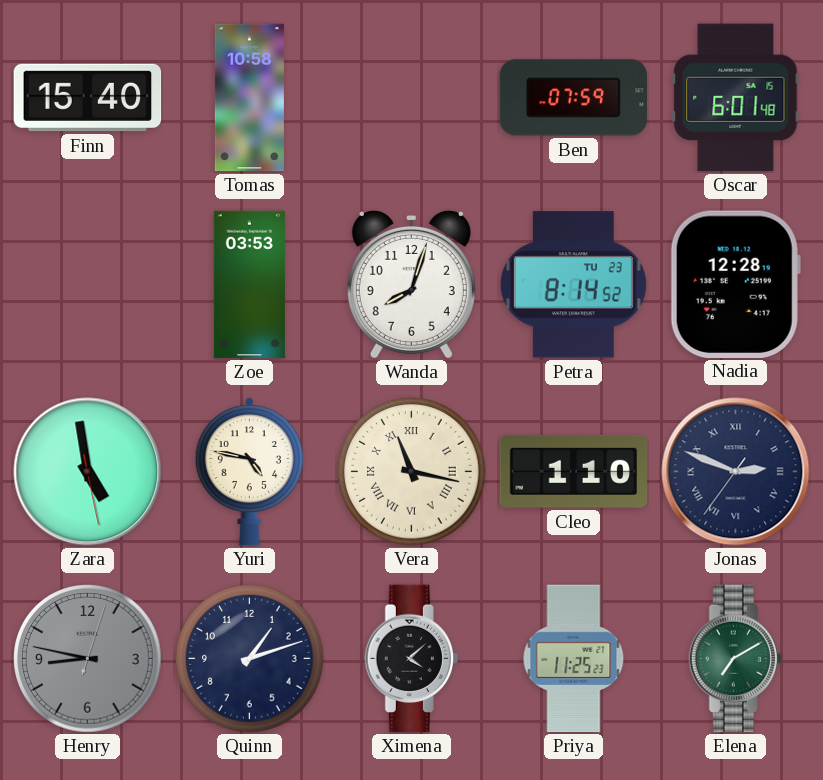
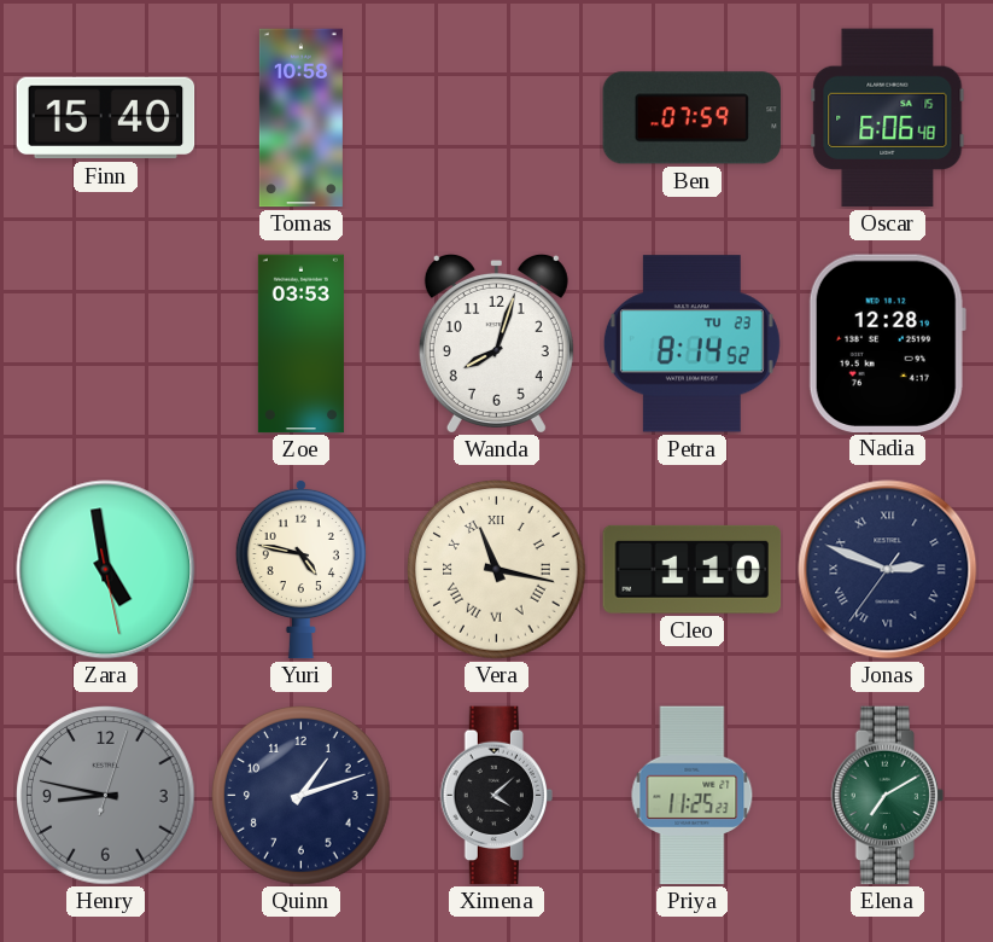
Oscar: 6:01 -> 6:06
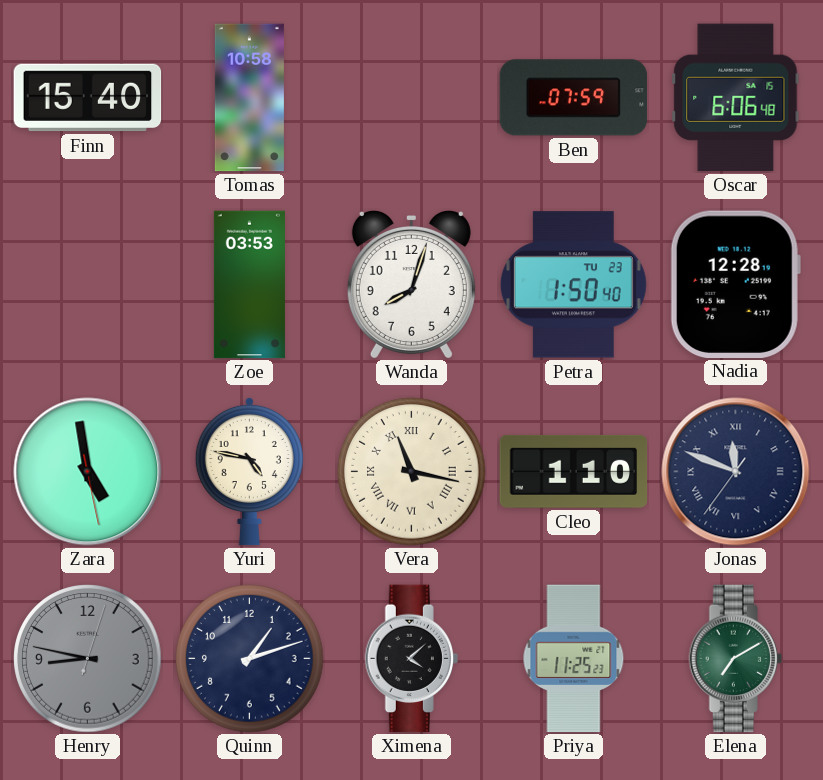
Petra: 8:14 -> 1:50
Jonas: 2:48 -> 11:48
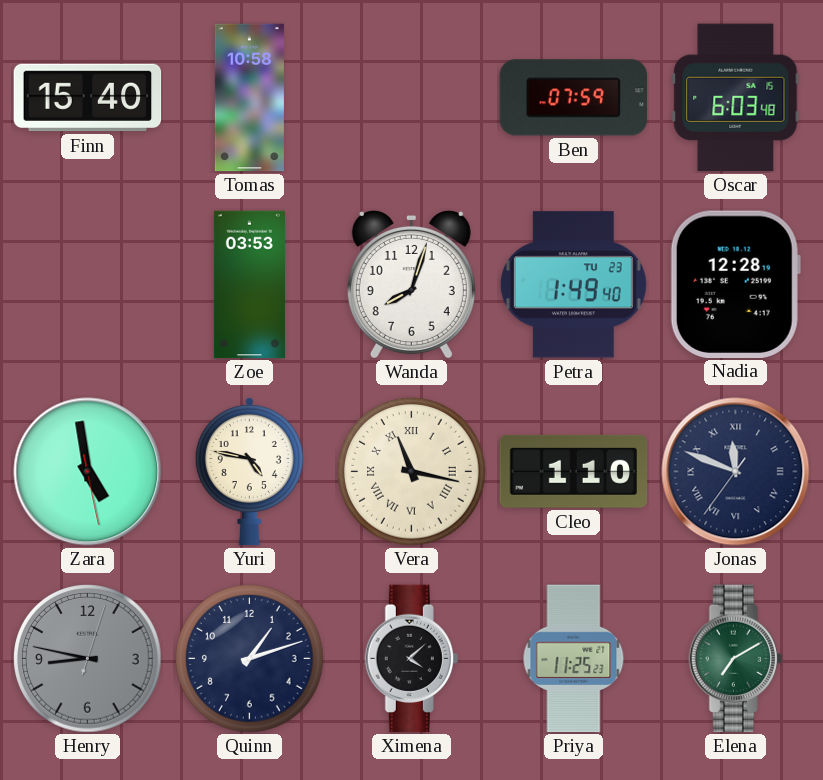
Oscar: 6:06 -> 6:03
Petra: 1:50 -> 1:49
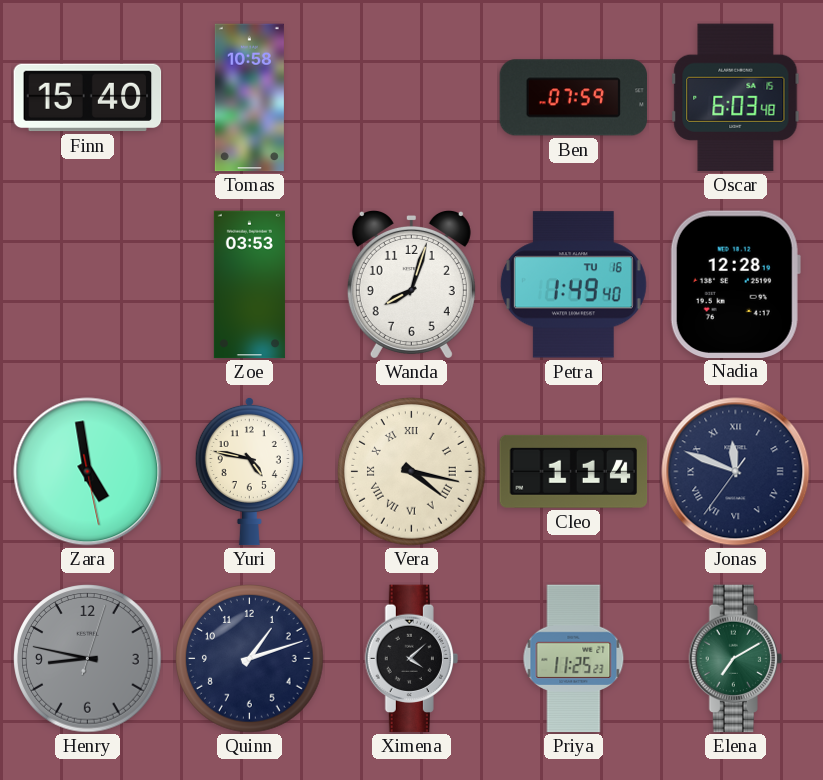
Petra date: TU 23 -> TU 16
Vera: 11:17 -> 4:17
Cleo: 1:10 -> 1:14
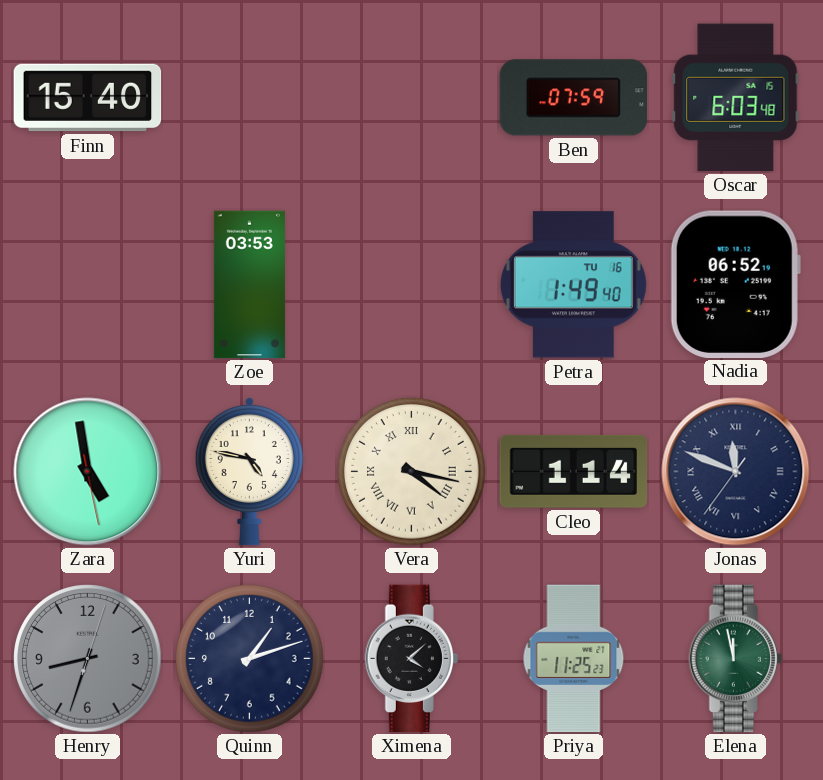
Tomas: 10:58 -> none
Wanda: 8:03 -> none
Nadia: 12:28 -> 06:52
Henry: 8:47 -> 8:33
Elena: 7:10 -> 11:58
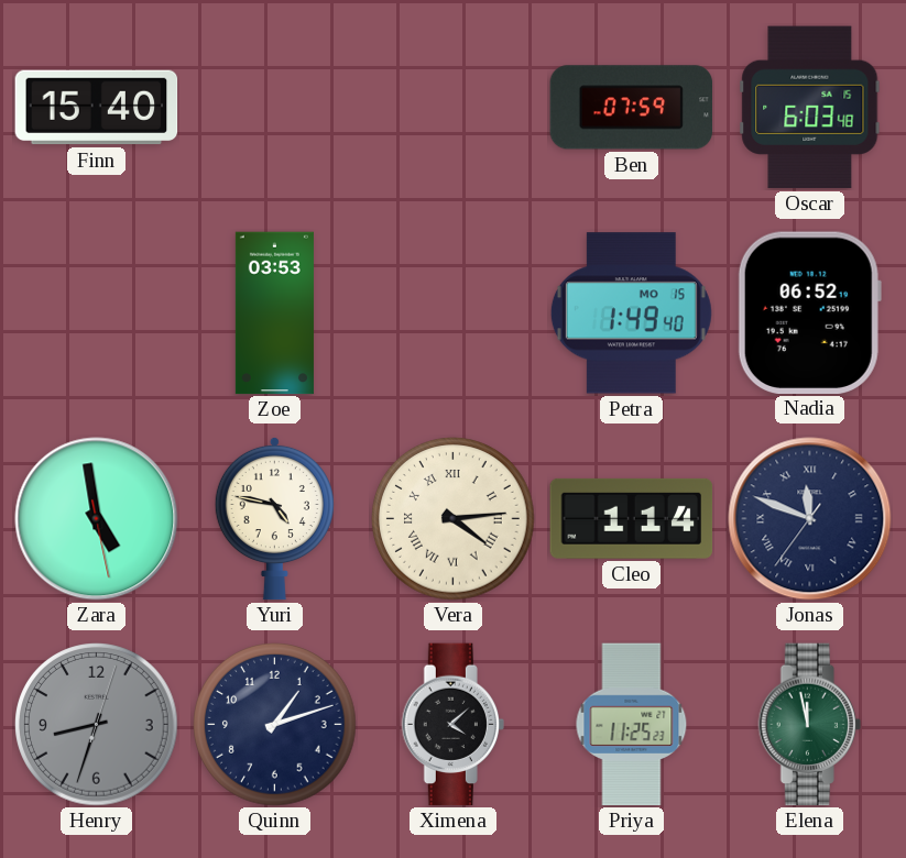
Petra date: TU 16 -> MO 15
Vera: 4:17 -> 4:14
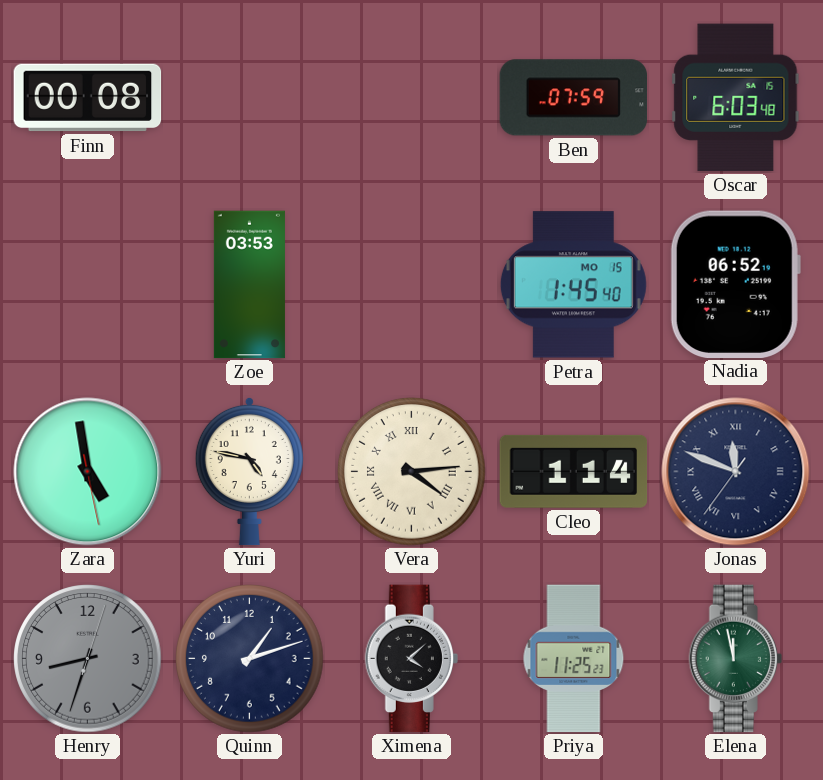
Finn: 15:40 -> 00:08
Petra: 1:49 -> 1:45
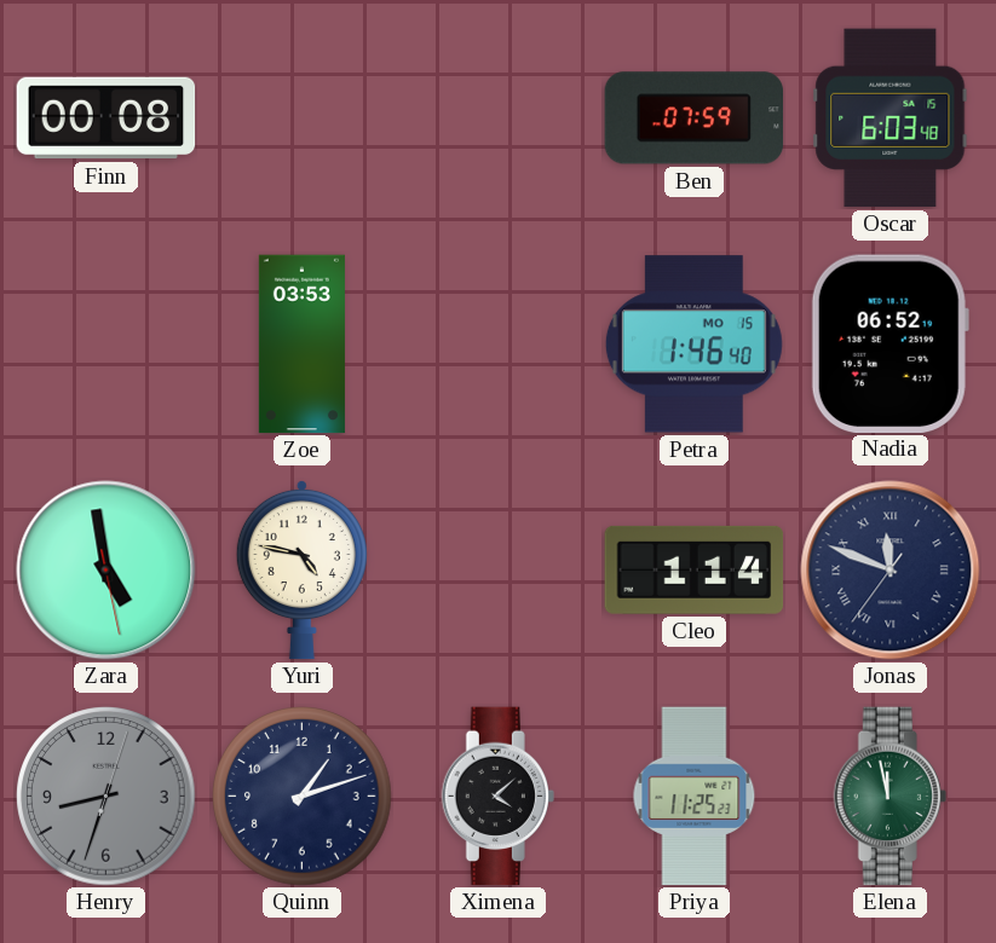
Petra: 1:45 -> 1:46
Vera: 4:14 -> none
